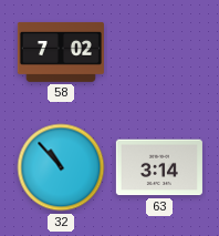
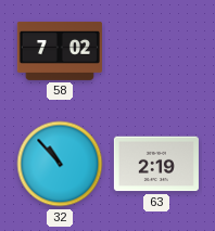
63: 3:14 -> 2:19
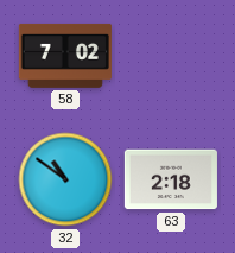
32: 10:53 -> 10:51
63: 2:19 -> 2:18
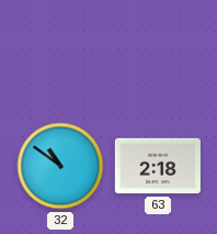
58: 7:02 -> none
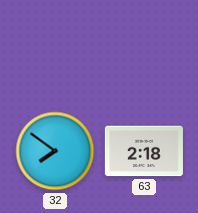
32: 10:51 -> 7:51
